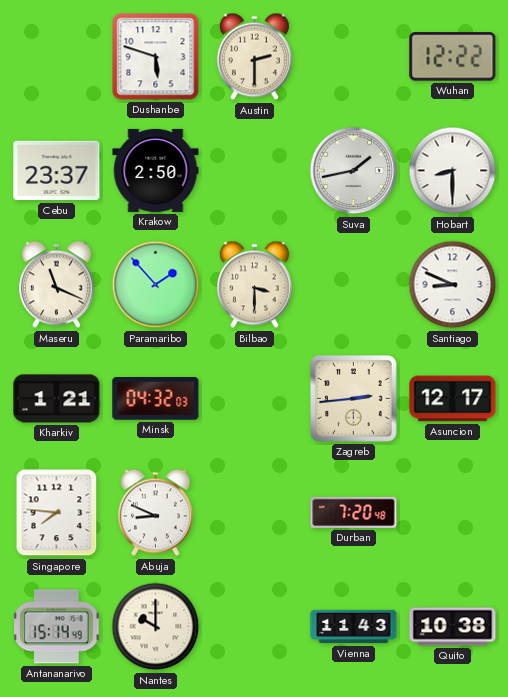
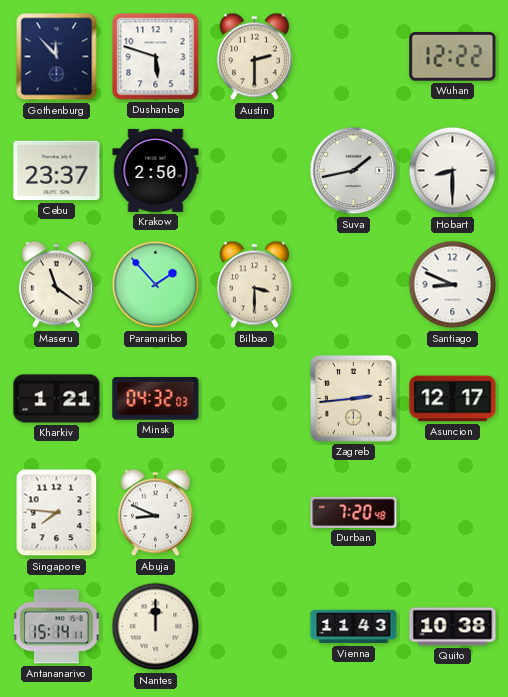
Gothenburg: none -> 11:53
Maseru: 11:19 -> 11:21
Antananarivo: 15:14:49 -> 15:14:11
Nantes: 10:00 -> 12:00
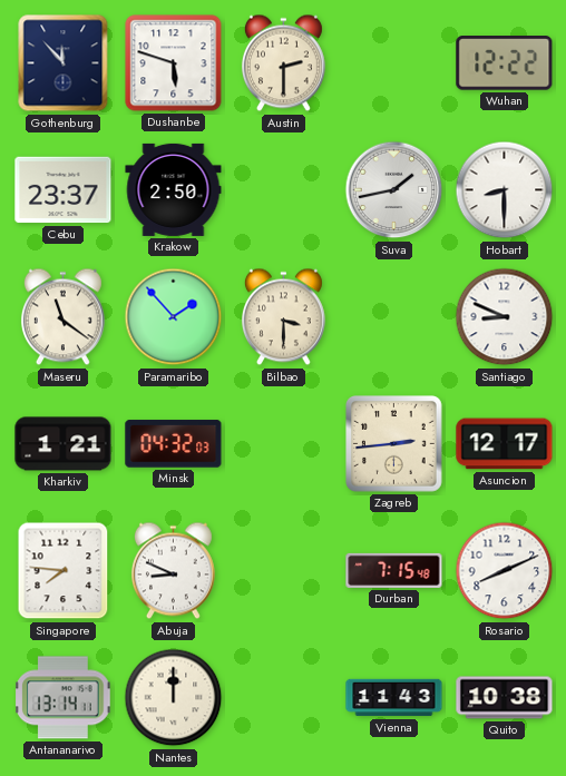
Durban: 7:20 -> 7:15
Rosario: none -> 8:11
Antananarivo: 15:14 -> 13:14
